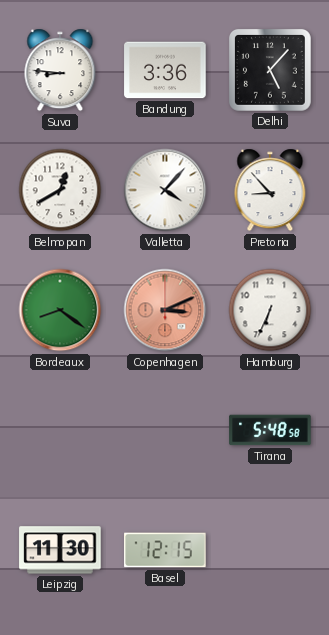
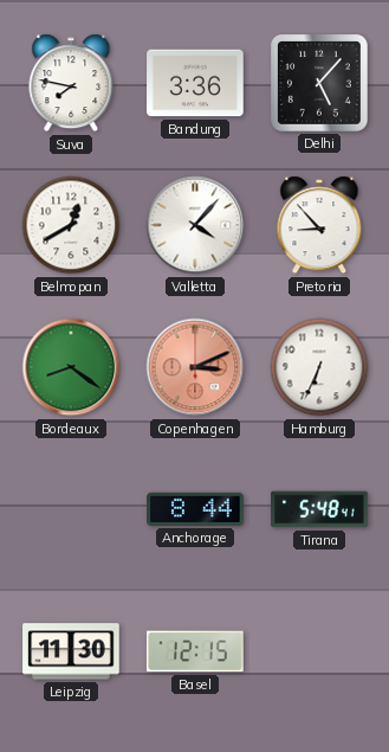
Suva: 8:46 -> 7:47
Anchorage: none -> 8:44
Tirana: 5:48:58 -> 5:48:41
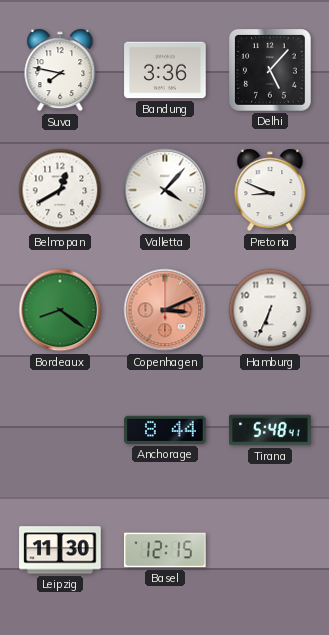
Pretoria: 8:53 -> 8:49
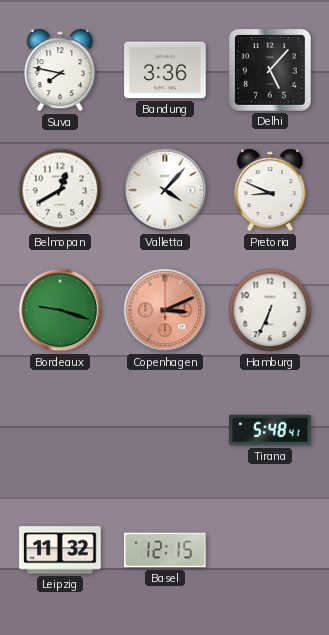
Bordeaux: 8:21 -> 9:18
Anchorage: 8:44 -> none
Leipzig: 11:30 -> 11:32
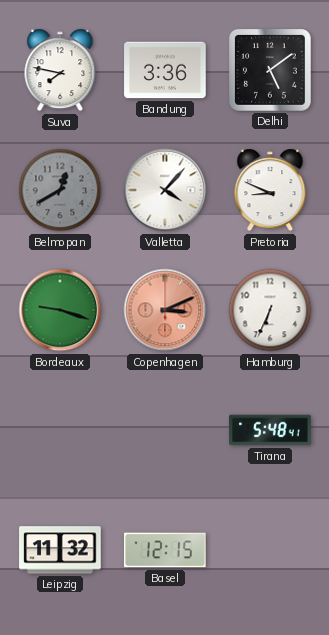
Delhi: 5:07 -> 5:09
Belmopan dial: white -> grey
